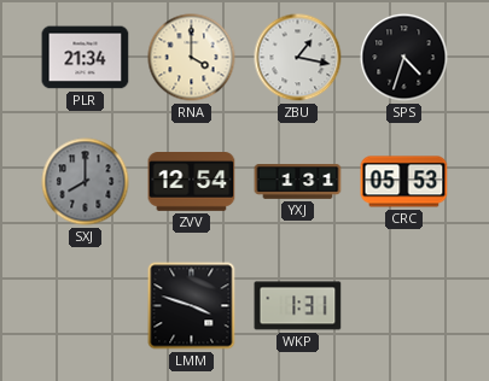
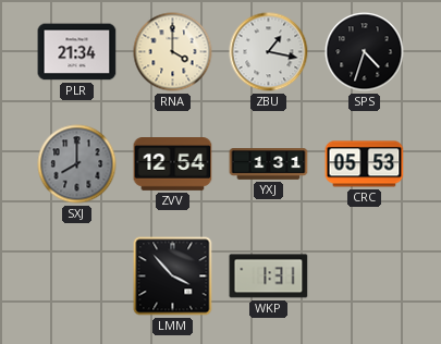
LMM: 3:48 -> 3:53
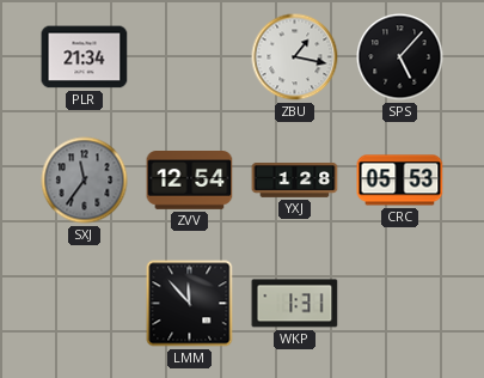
RNA: 4:00 -> none
SPS: 4:33 -> 5:07
SXJ: 8:00 -> 11:36
YXJ: 1:31 -> 1:28
LMM: 3:53 -> 11:53
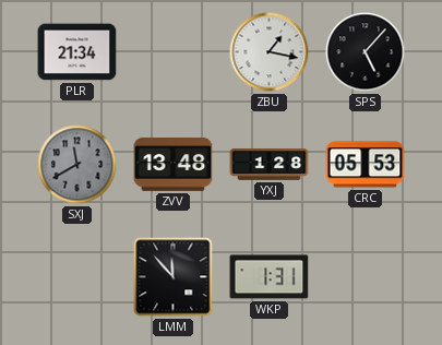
SXJ: 11:36 -> 11:40
ZVV: 12:54 -> 13:48
